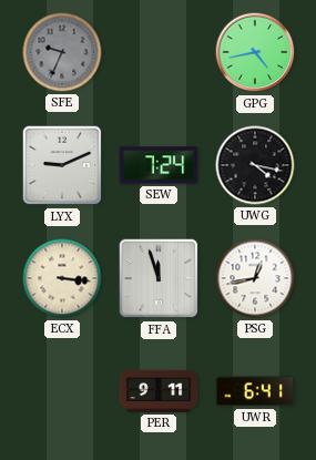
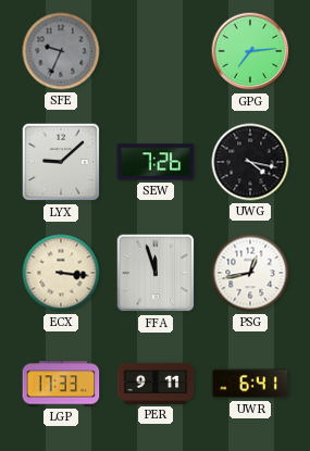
GPG: 4:43 -> 7:14
LYX: 9:11 -> 9:08
SEW: 7:24 -> 7:26
LGP: none -> 17:33
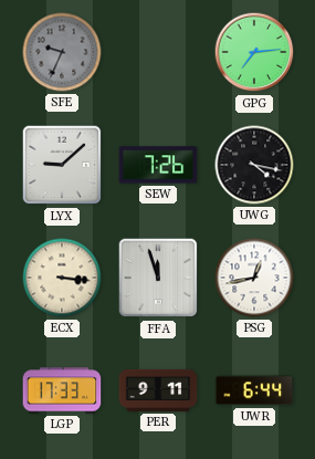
UWR: 6:41 -> 6:44
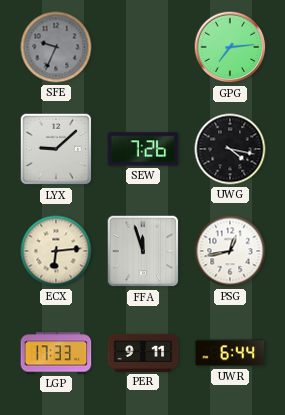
ECX: 3:16 -> 6:14
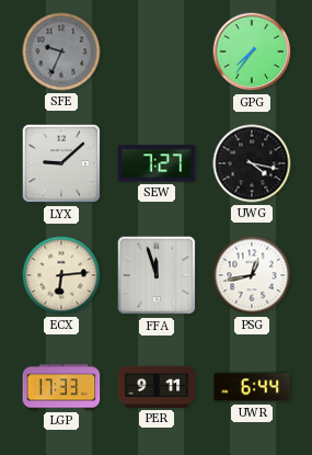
GPG: 7:14 -> 7:36
SEW: 7:26 -> 7:27
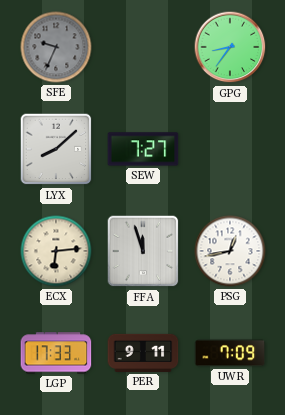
GPG: 7:36 -> 8:36
LYX: 9:08 -> 8:08
UWG: 4:17 -> none
UWR: 6:44 -> 7:09
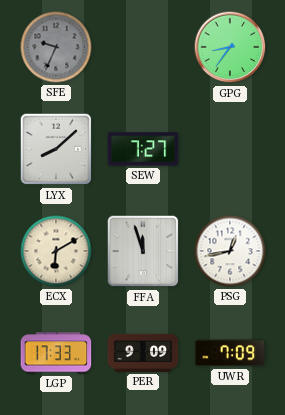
ECX: 6:14 -> 6:10
PER: 9:11 -> 9:09
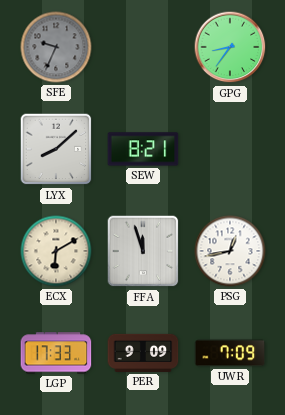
SEW: 7:27 -> 8:21
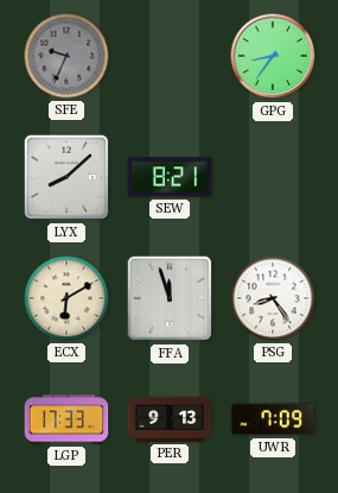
PSG: 12:43 -> 8:24
PER: 9:09 -> 9:13
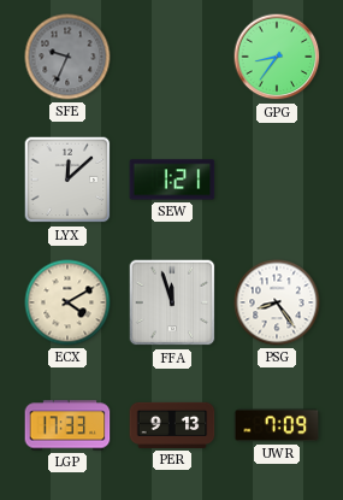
LYX: 8:08 -> 12:08
SEW: 8:21 -> 1:21
ECX: 6:10 -> 4:10
